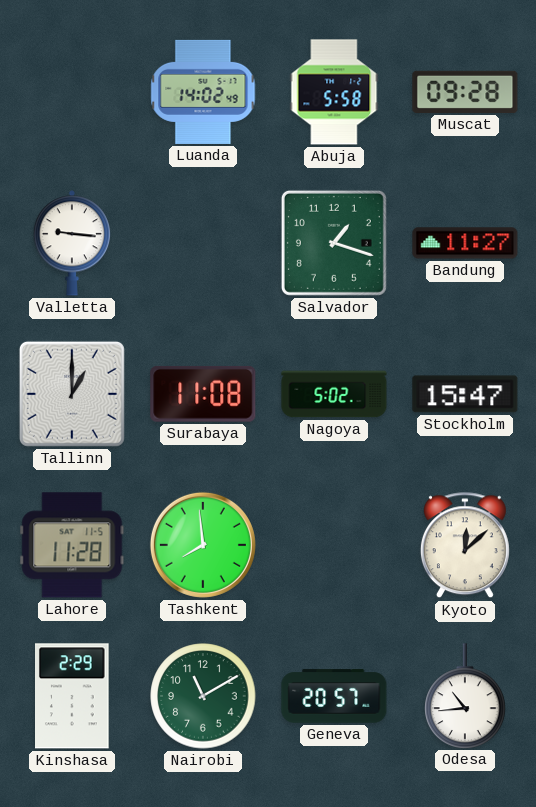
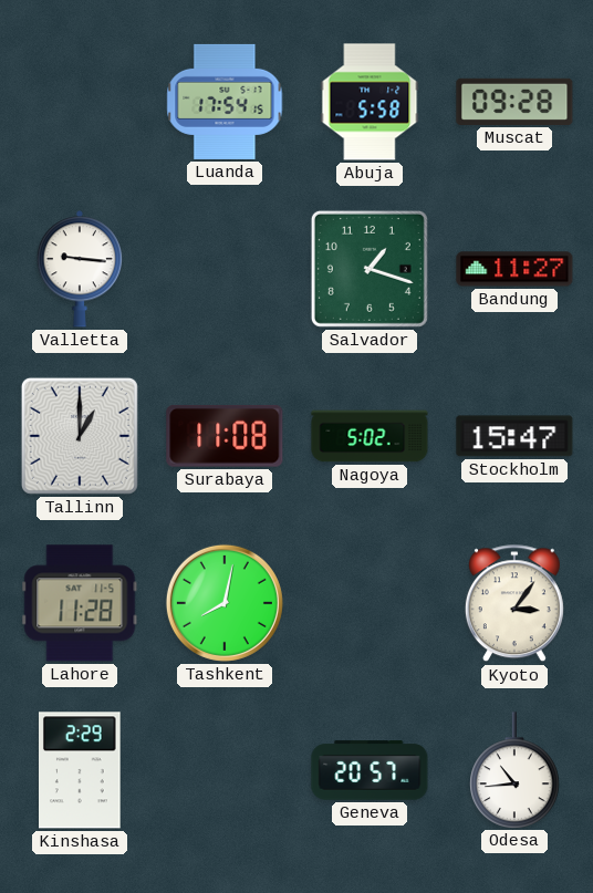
Luanda: 14:02 -> 17:54
Tashkent: 7:59 -> 8:02
Kyoto: 12:08 -> 3:06
Nairobi: 11:10 -> none
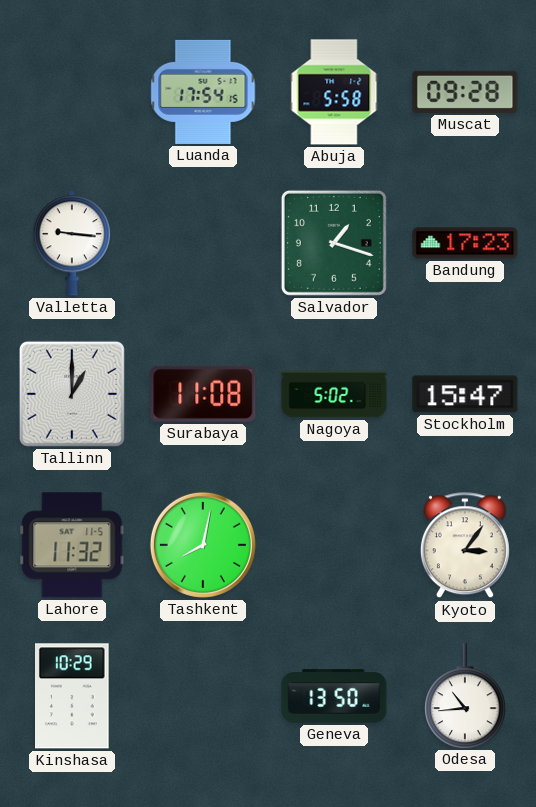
Bandung: 11:27 -> 17:23
Lahore: 11:28 -> 11:32
Kinshasa: 2:29 -> 10:29
Geneva: 20:57 -> 13:50
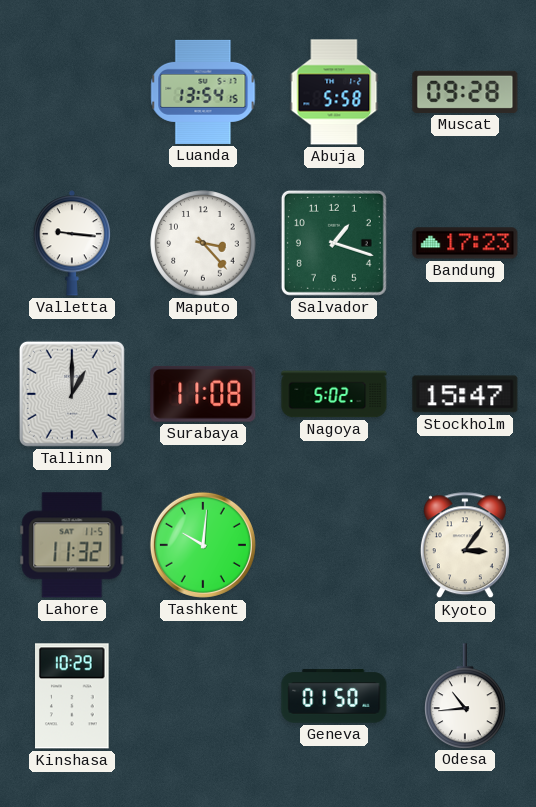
Luanda: 17:54 -> 13:54
Maputo: none -> 3:23
Tashkent: 8:02 -> 10:01
Geneva: 13:50 -> 01:50
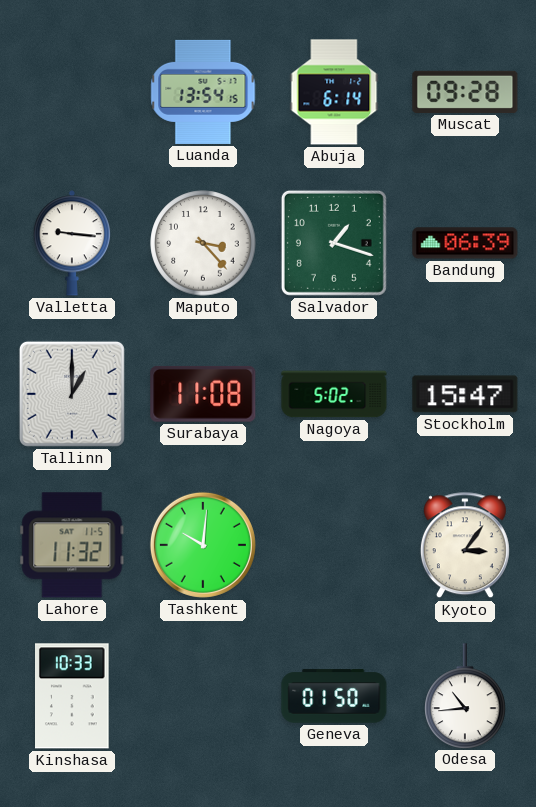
Abuja: 5:58 -> 6:14
Bandung: 17:23 -> 06:39
Kinshasa: 10:29 -> 10:33
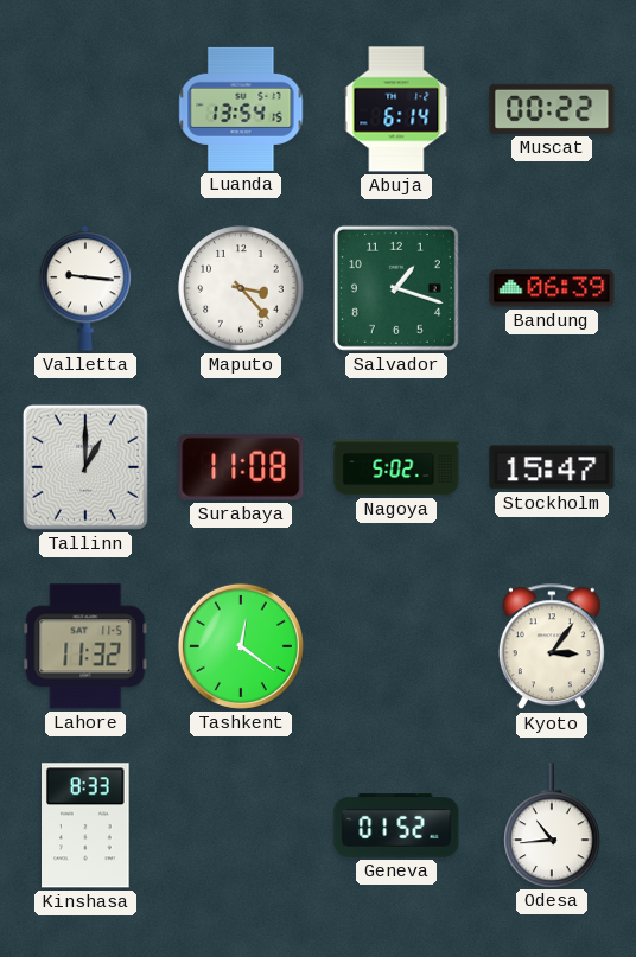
Muscat: 09:28 -> 00:22
Tashkent: 10:01 -> 12:21
Kinshasa: 10:33 -> 8:33
Geneva: 01:50 -> 01:52
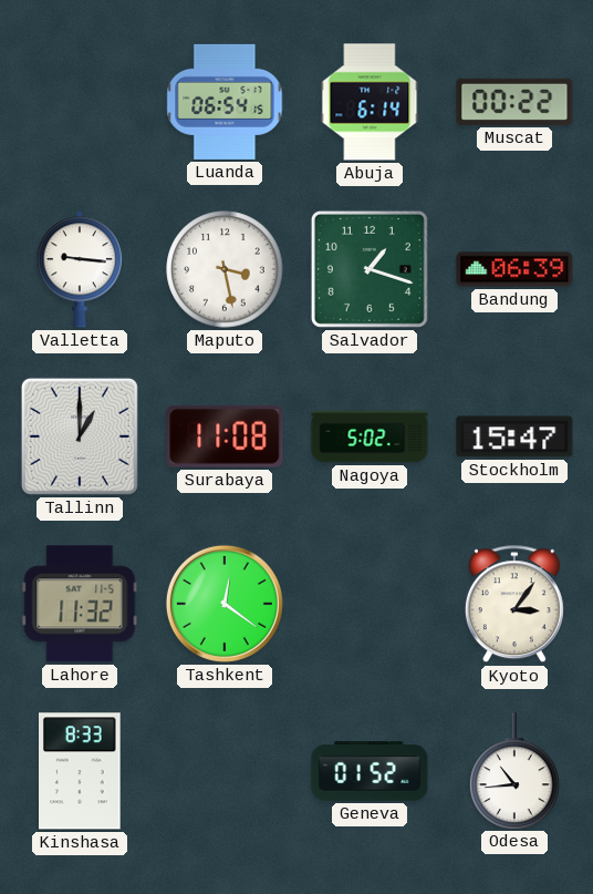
Luanda: 13:54 -> 06:54
Maputo: 3:23 -> 3:28
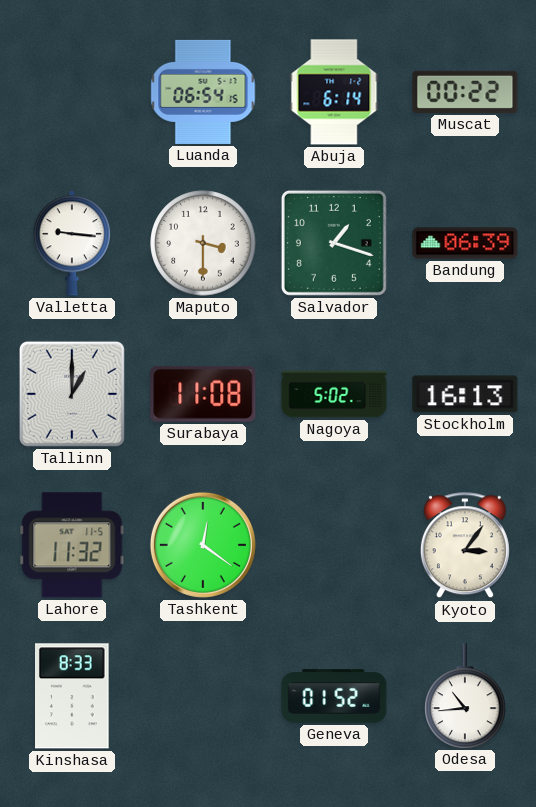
Maputo: 3:28 -> 3:30
Stockholm: 15:47 -> 16:13
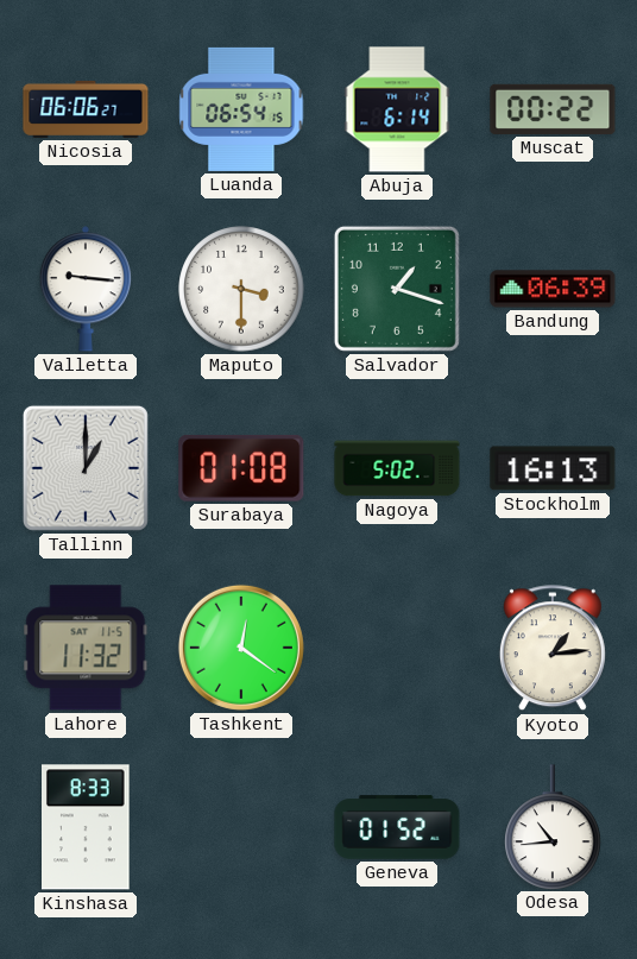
Nicosia: none -> 06:06
Surabaya: 11:08 -> 01:08
Kyoto: 3:06 -> 1:14
